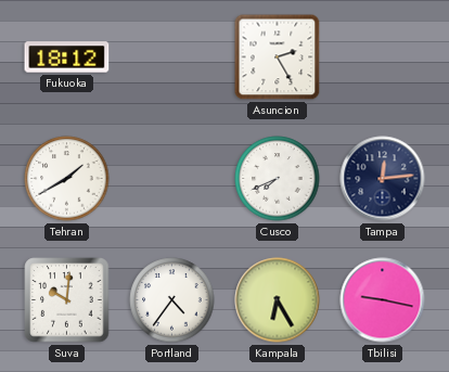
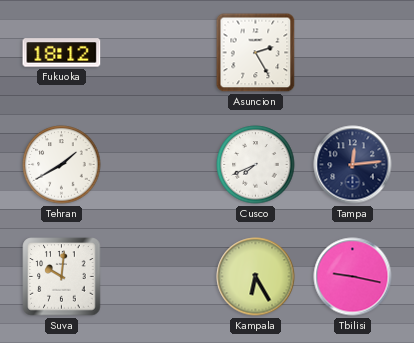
Portland: 4:36 -> none
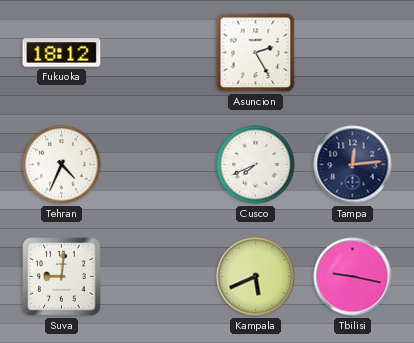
Tehran: 1:40 -> 4:34
Suva: 10:01 -> 9:01
Kampala: 6:25 -> 5:41
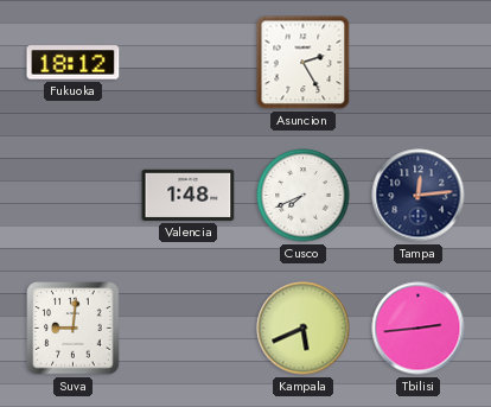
Tehran: 4:34 -> none
Valencia: none -> 1:48
Tbilisi: 9:17 -> 2:44
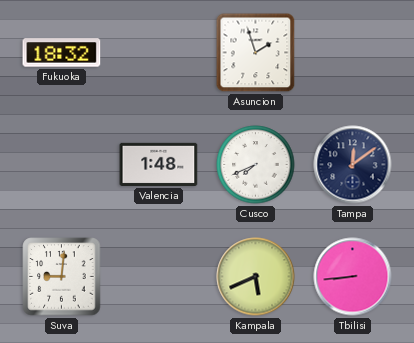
Fukuoka: 18:12 -> 18:32
Asuncion: 2:25 -> 1:57
Tampa: 12:14 -> 12:09
Tbilisi: 2:44 -> 8:44
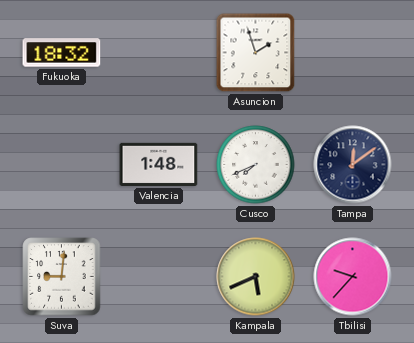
Tbilisi: 8:44 -> 9:37
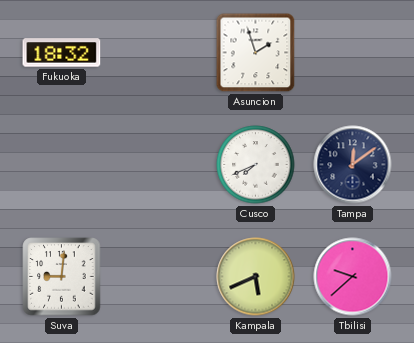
Valencia: 1:48 -> none
Tbilisi: 9:37 -> 9:38
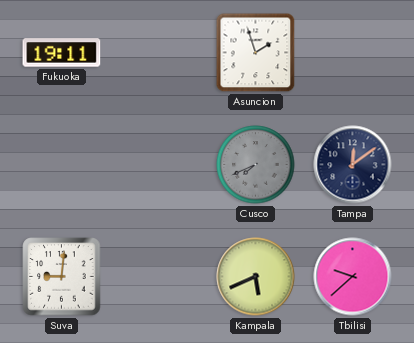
Fukuoka: 18:32 -> 19:11
Cusco dial: white -> grey
